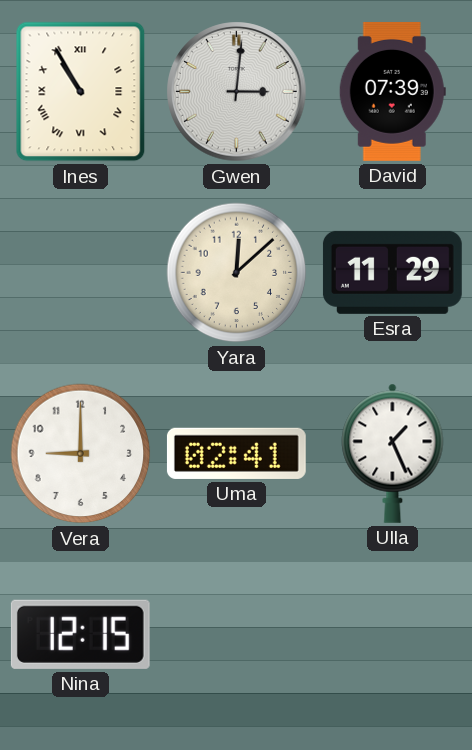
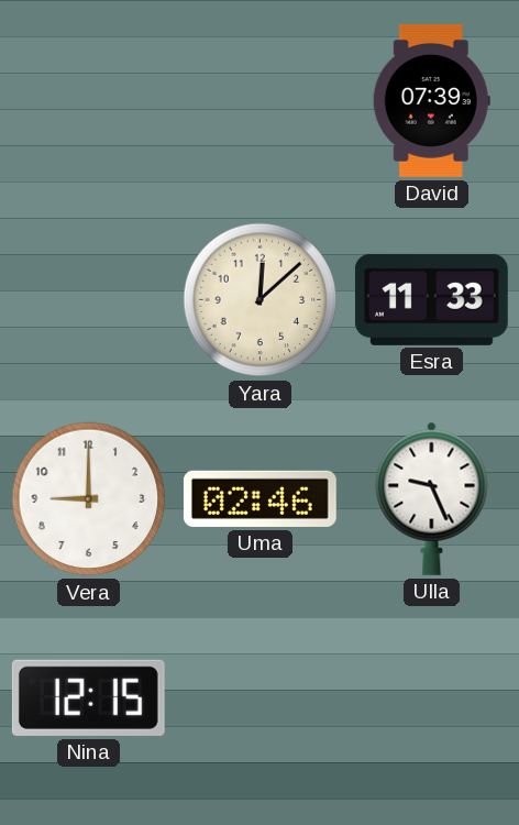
Ines: 10:55 -> none
Gwen: 3:01 -> none
Esra: 11:29 -> 11:33
Uma: 02:41 -> 02:46
Ulla: 1:26 -> 9:26
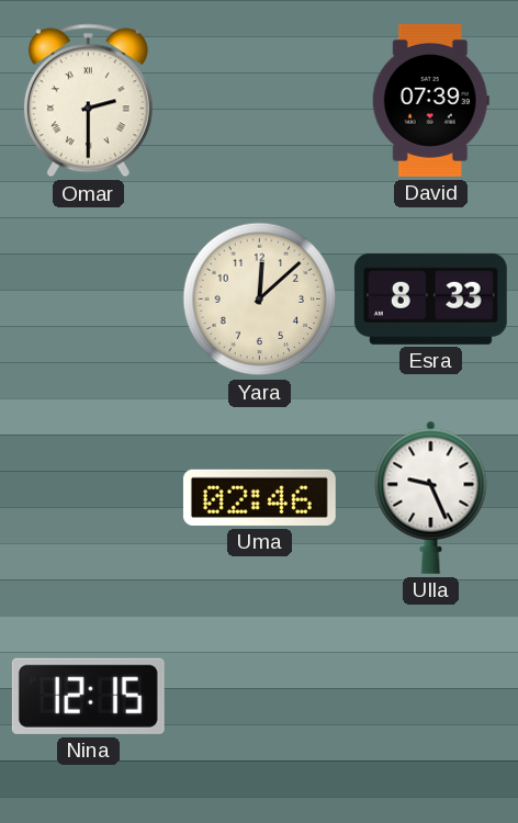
Omar: none -> 2:30
Esra: 11:33 -> 8:33
Vera: 9:00 -> none
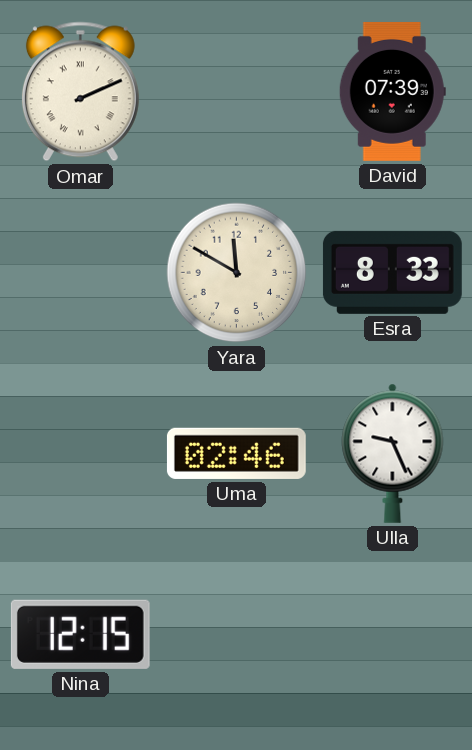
Omar: 2:30 -> 2:11
Yara: 12:08 -> 11:50
